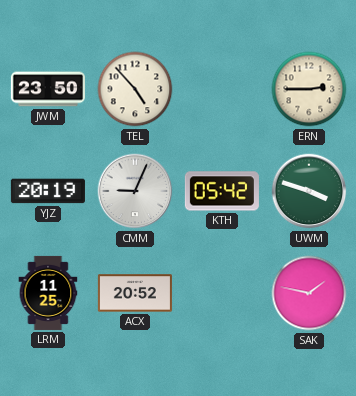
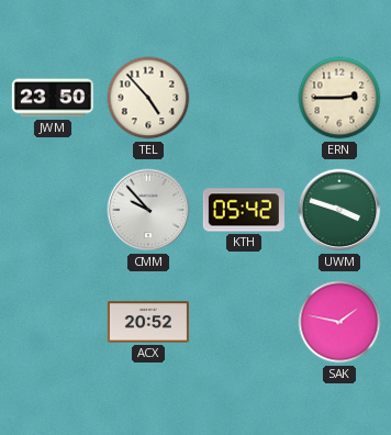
YJZ: 20:19 -> none
CMM: 9:04 -> 9:53
LRM: 11:25 -> none
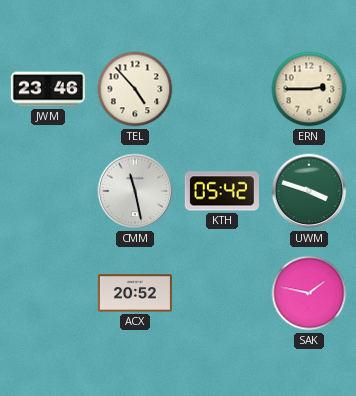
JWM: 23:50 -> 23:46
CMM: 9:53 -> 11:28
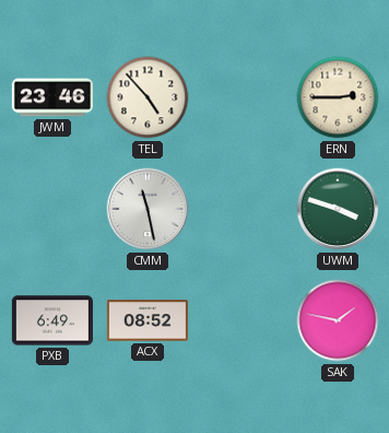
KTH: 05:42 -> none
PXB: none -> 6:49
ACX: 20:52 -> 08:52
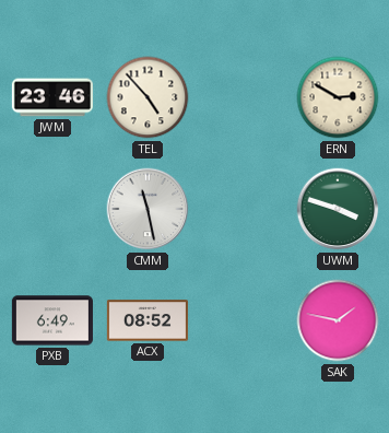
ERN: 2:45 -> 2:50
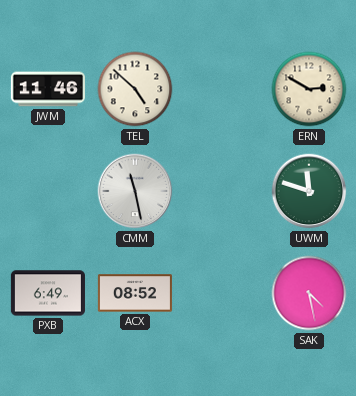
JWM: 23:46 -> 11:46
TEL: 4:53 -> 4:52
UWM: 3:48 -> 11:48
SAK: 1:47 -> 4:28
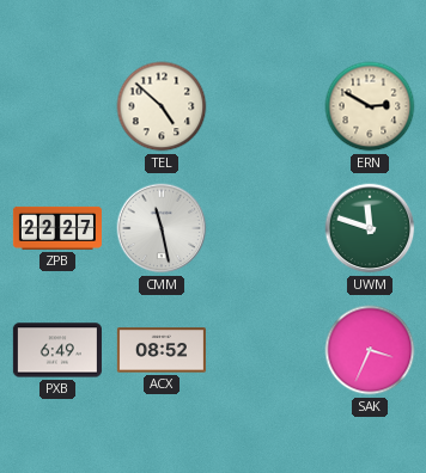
JWM: 11:46 -> none
ZPB: none -> 22:27
SAK: 4:28 -> 3:34
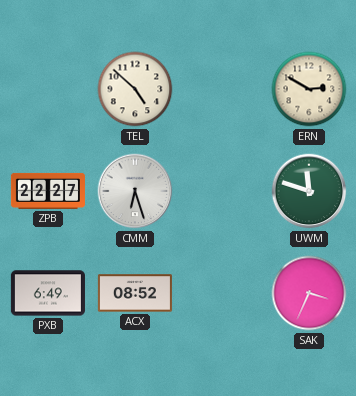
CMM: 11:28 -> 6:27
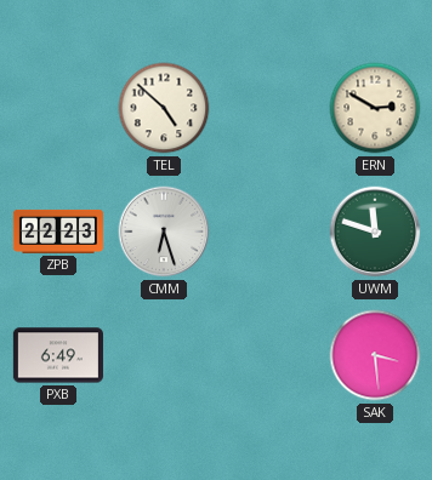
ZPB: 22:27 -> 22:23
ACX: 08:52 -> none
SAK: 3:34 -> 3:29
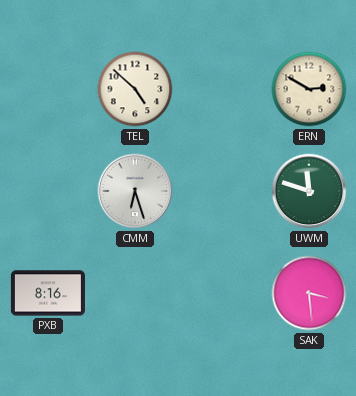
ZPB: 22:23 -> none
PXB: 6:49 -> 8:16
